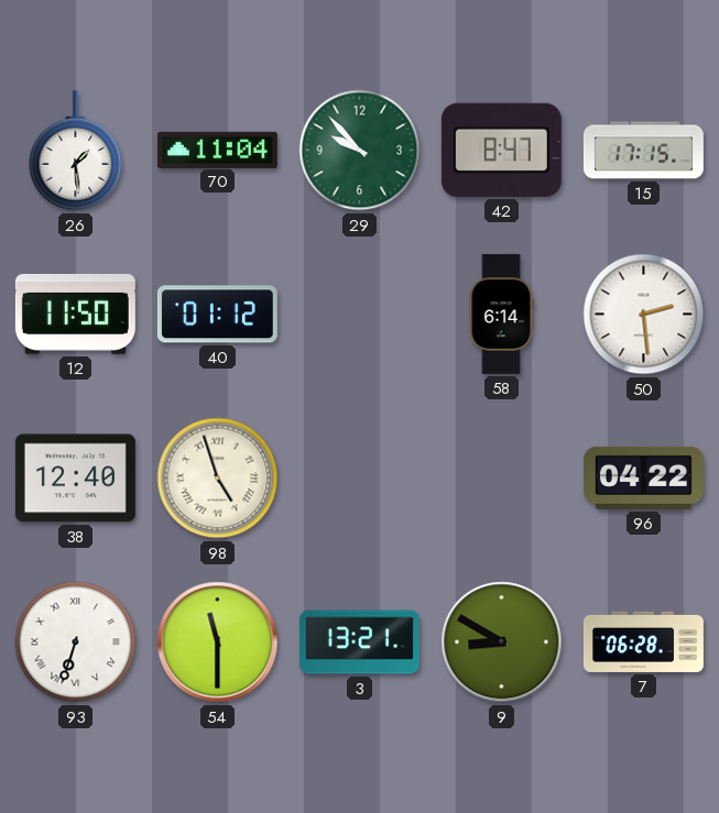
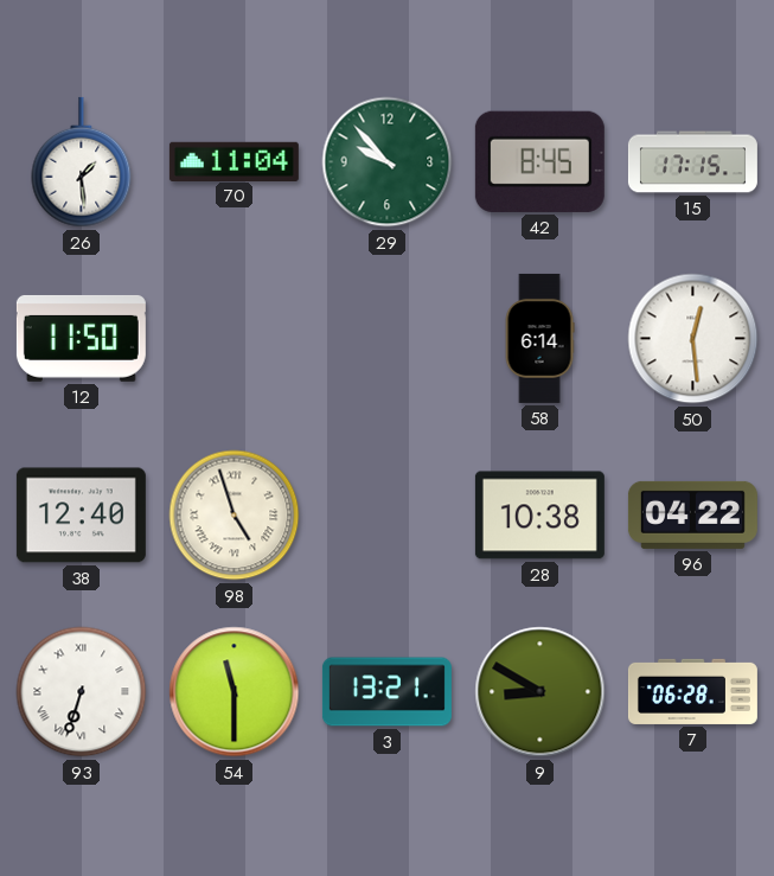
42: 8:47 -> 8:45
40: 01:12 -> none
50: 2:29 -> 12:29
28: none -> 10:38
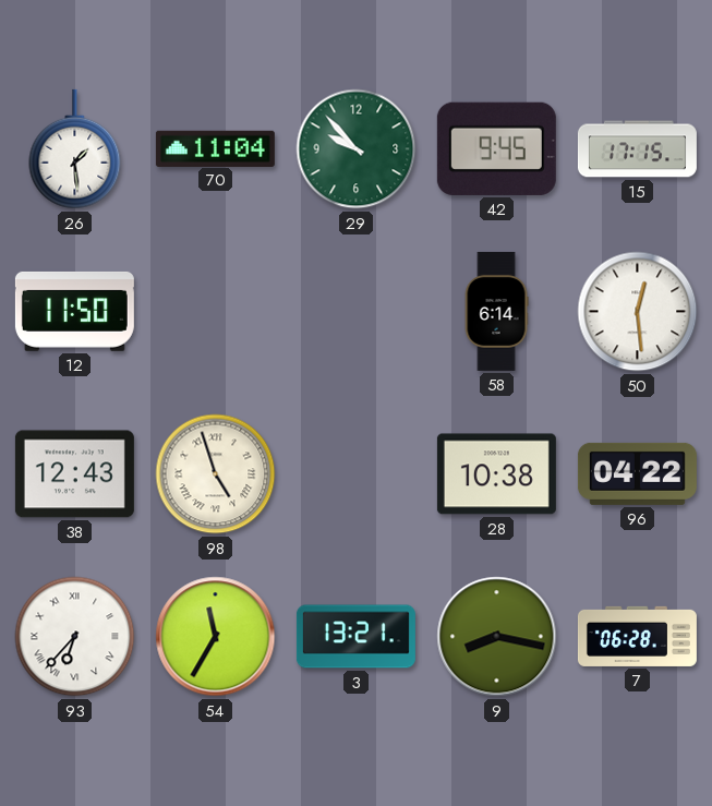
42: 8:45 -> 9:45
38: 12:40 -> 12:43
93: 6:33 -> 6:37
54: 11:30 -> 11:35
9: 8:50 -> 8:17
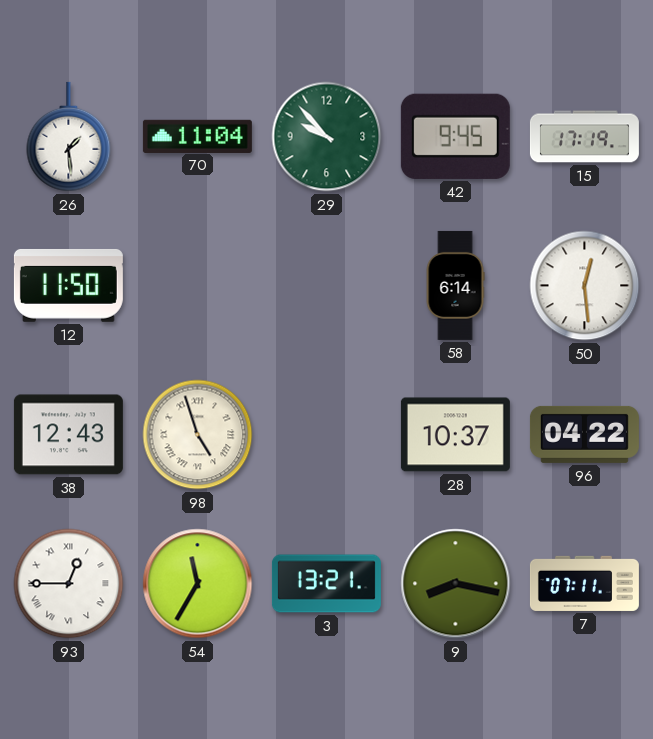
15: 17:15 -> 17:19
28: 10:38 -> 10:37
93: 6:37 -> 12:45
7: 06:28 -> 07:11
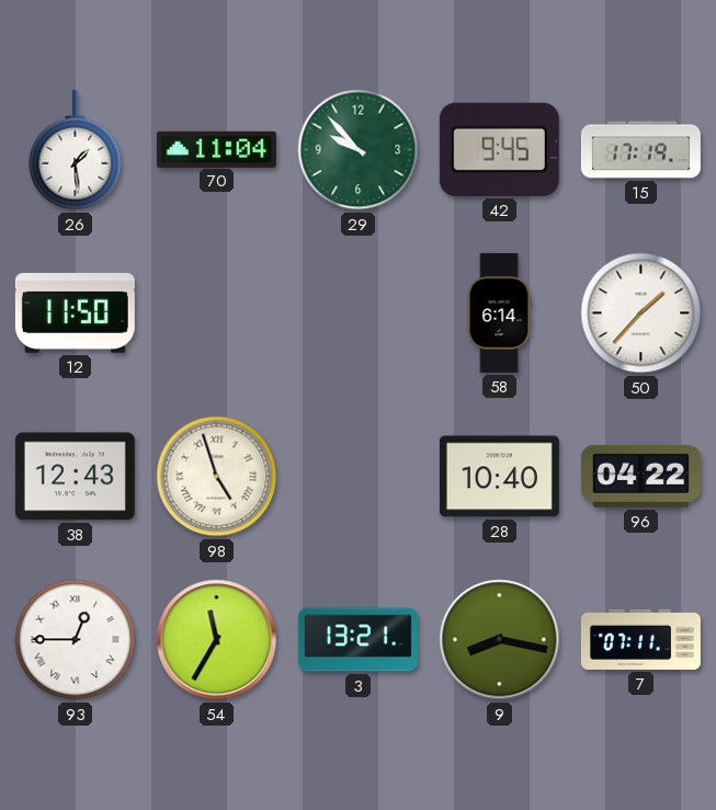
50: 12:29 -> 1:37
28: 10:37 -> 10:40
